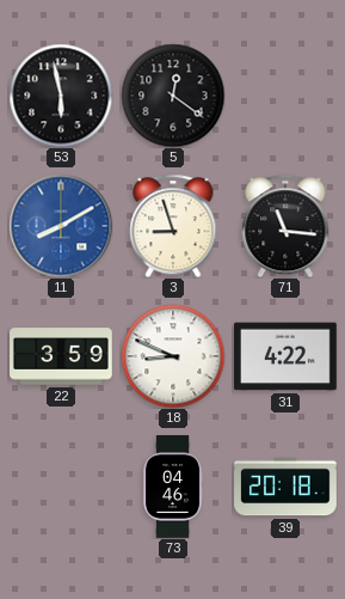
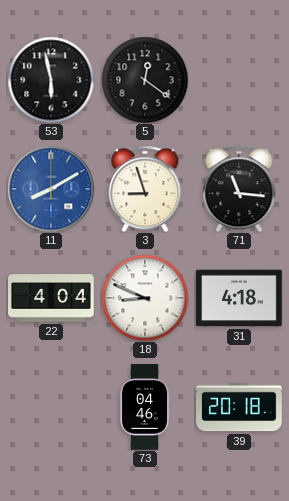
22: 3:59 -> 4:04
31: 4:22 -> 4:18
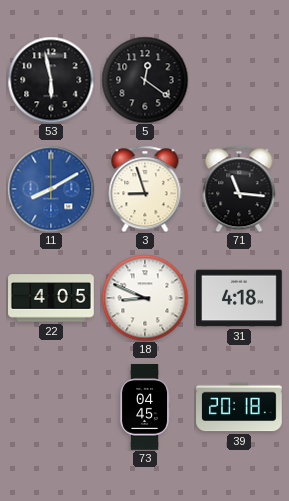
22: 4:04 -> 4:05
73: 04:46 -> 04:45
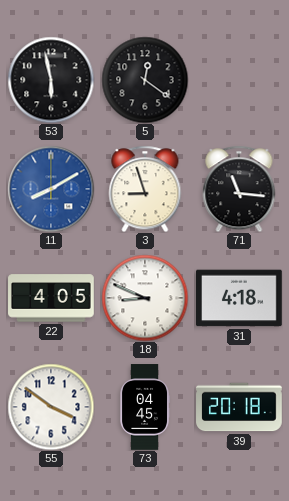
55: none -> 3:51
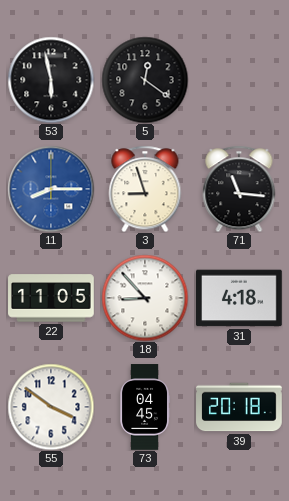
11: 8:10 -> 8:15
22: 4:05 -> 11:05
18: 8:49 -> 8:53
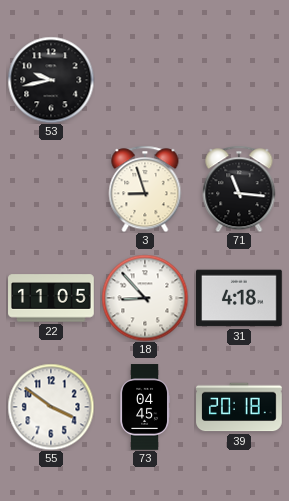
53: 5:58 -> 9:43
5: 12:21 -> none
11: 8:15 -> none
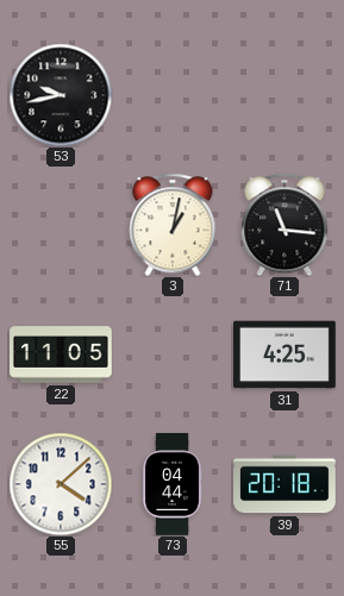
3: 8:57 -> 1:02
18: 8:53 -> none
31: 4:18 -> 4:25
55: 3:51 -> 4:08
73: 04:45 -> 04:44
